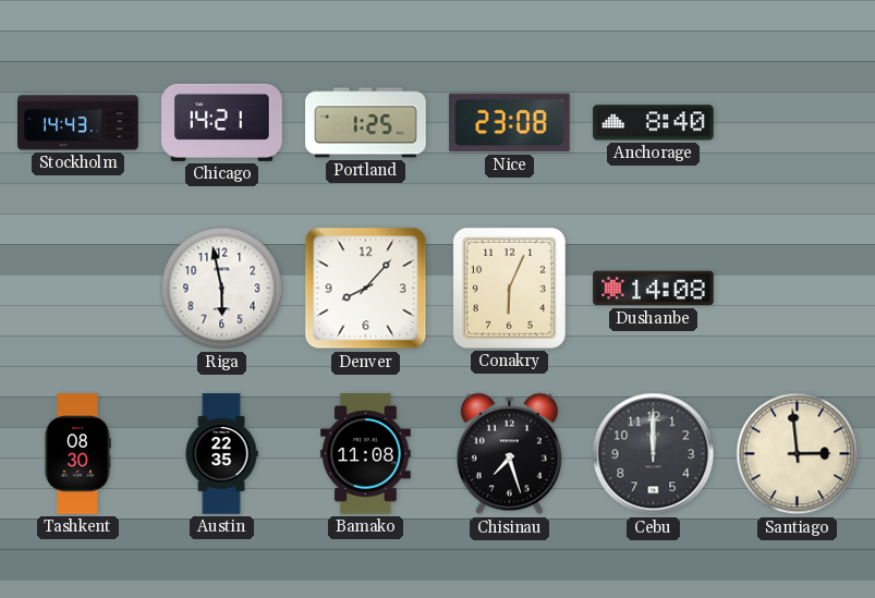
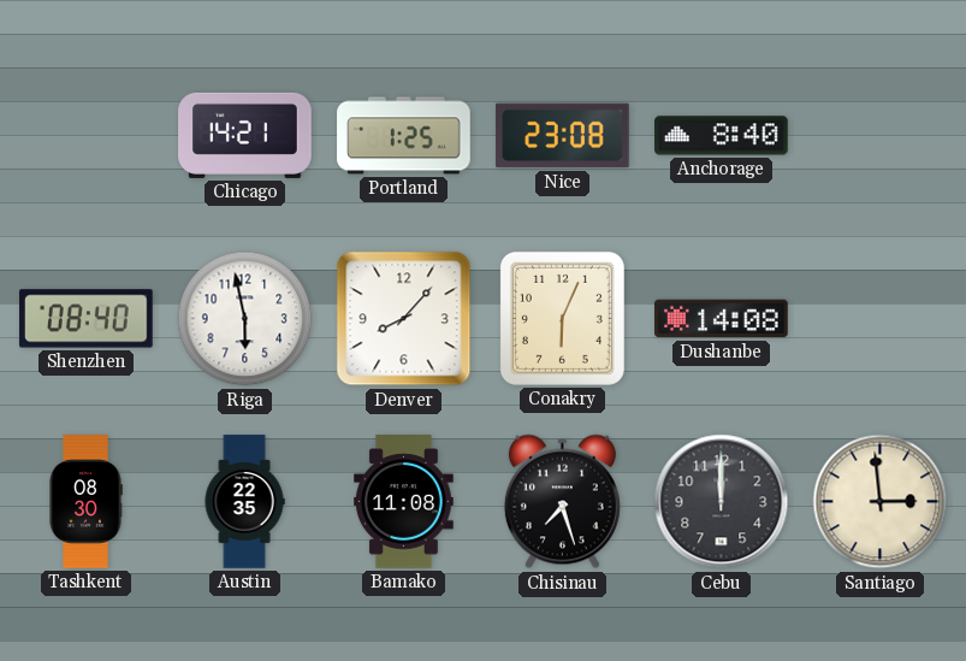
Stockholm: 14:43 -> none
Shenzhen: none -> 08:40
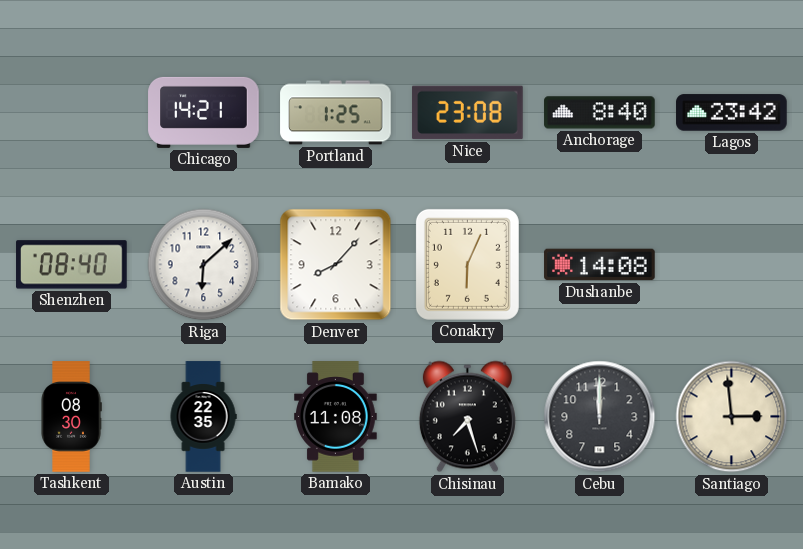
Lagos: none -> 23:42
Riga: 5:58 -> 6:08
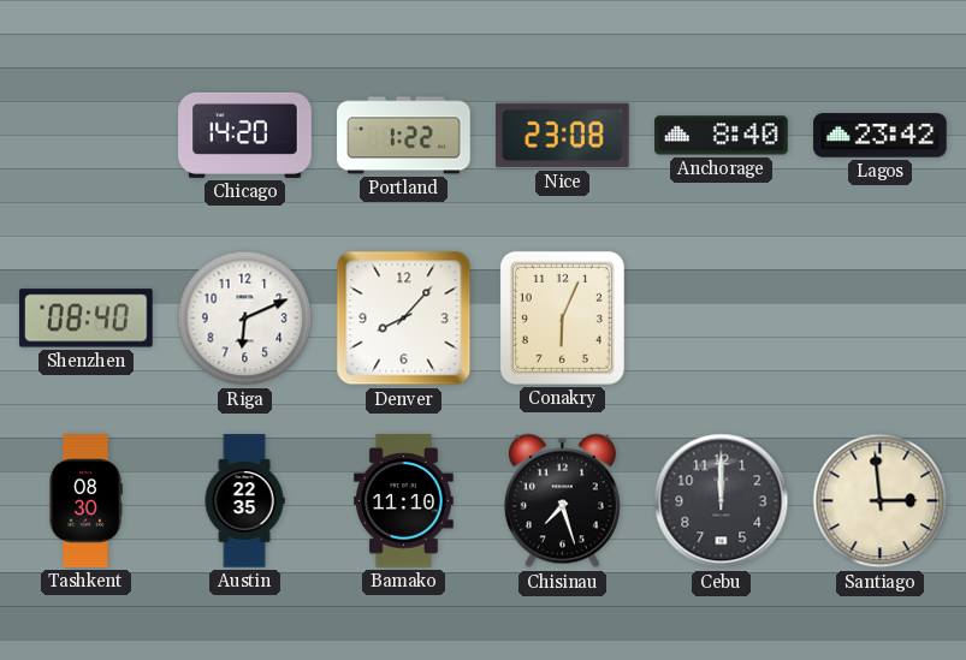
Chicago: 14:21 -> 14:20
Portland: 1:25 -> 1:22
Riga: 6:08 -> 6:11
Dushanbe: 14:08 -> none
Bamako: 11:08 -> 11:10
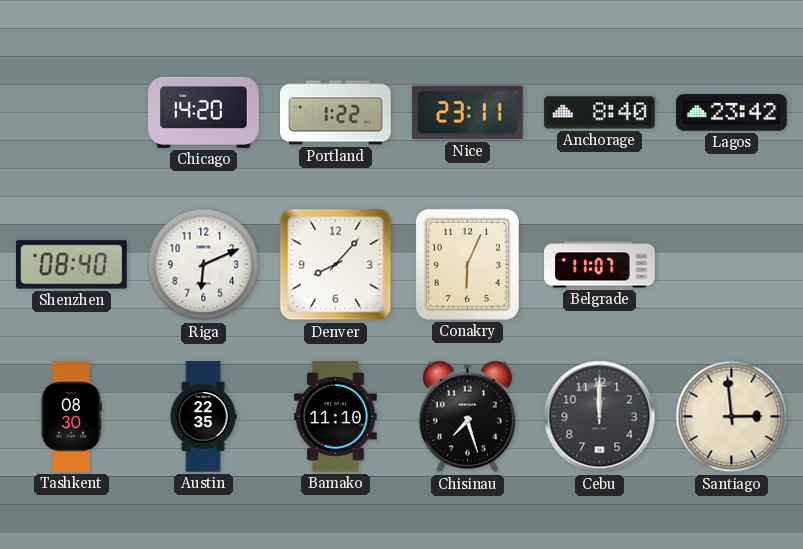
Nice: 23:08 -> 23:11
Belgrade: none -> 11:07
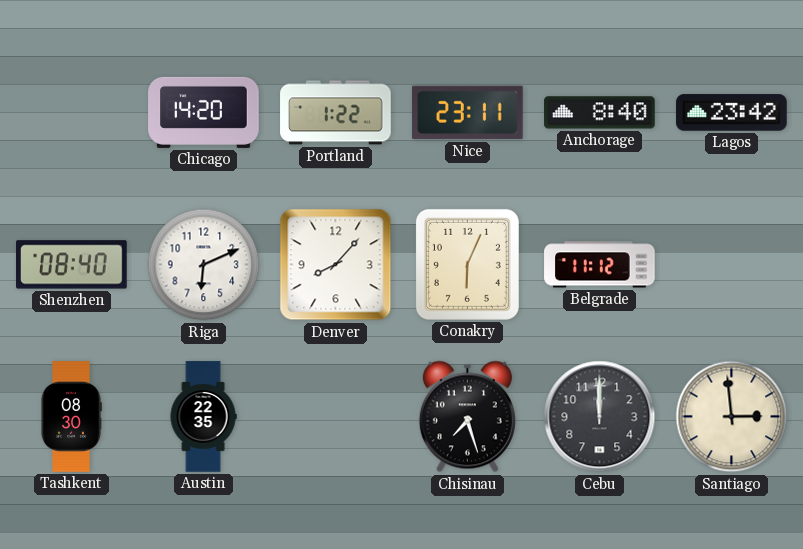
Belgrade: 11:07 -> 11:12
Bamako: 11:10 -> none
